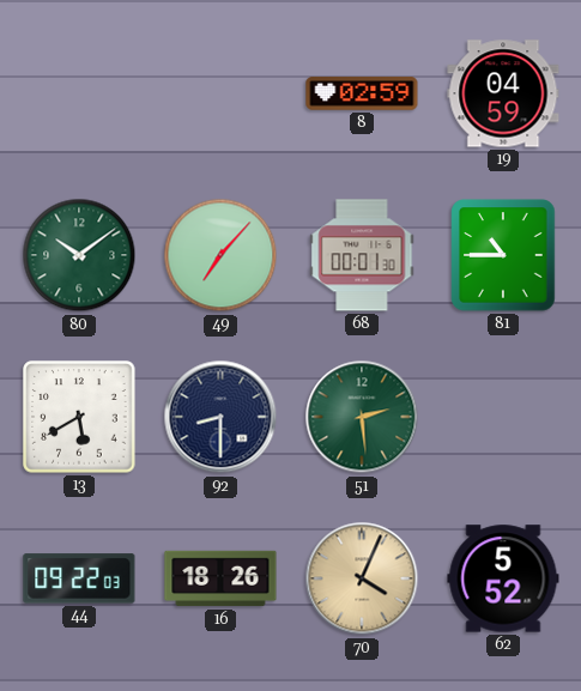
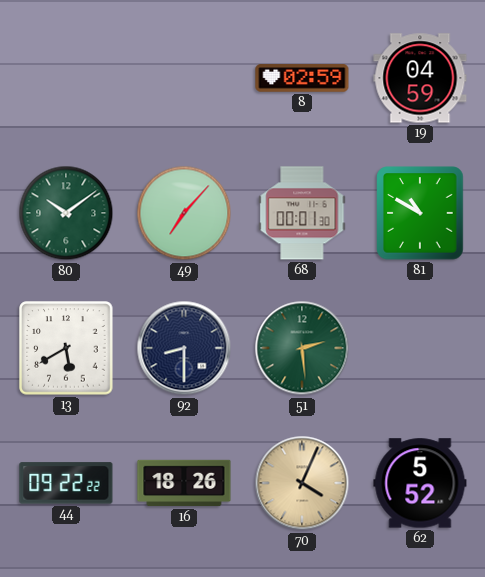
81: 10:45 -> 10:50
44: 09:22:03 -> 09:22:22
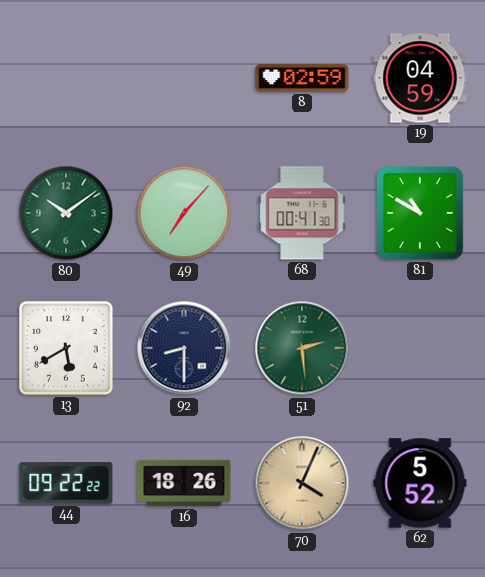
68: 00:01 -> 00:41
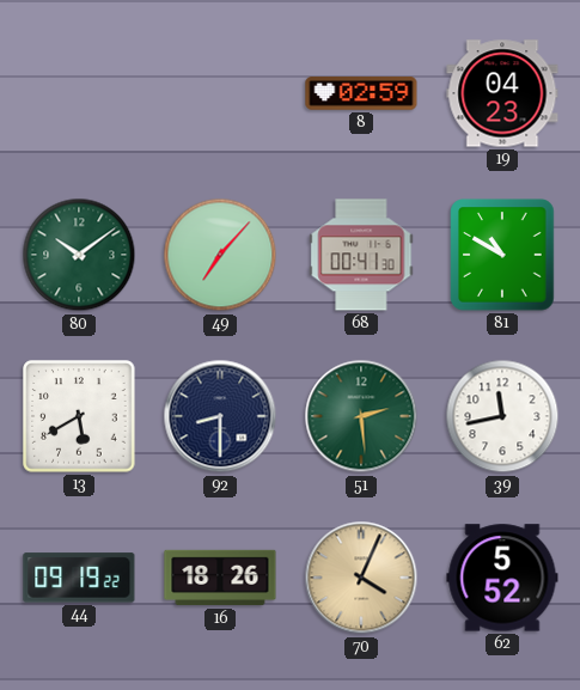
19: 04:59 -> 04:23
39: none -> 11:43
44: 09:22 -> 09:19
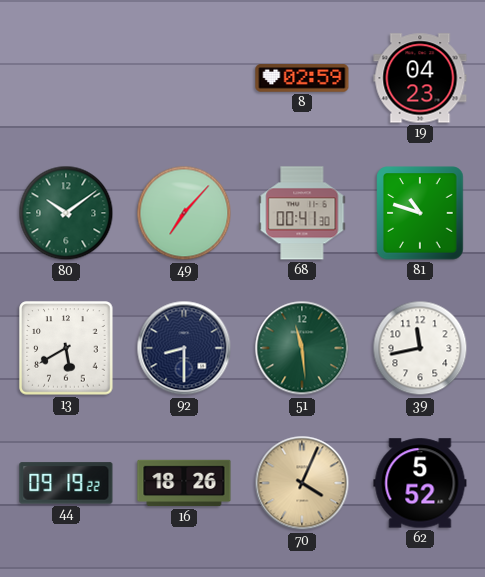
81: 10:50 -> 10:48
51: 2:29 -> 11:29
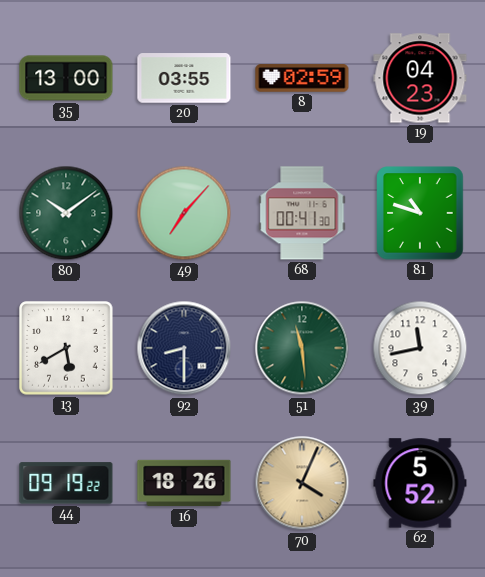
35: none -> 13:00
20: none -> 03:55
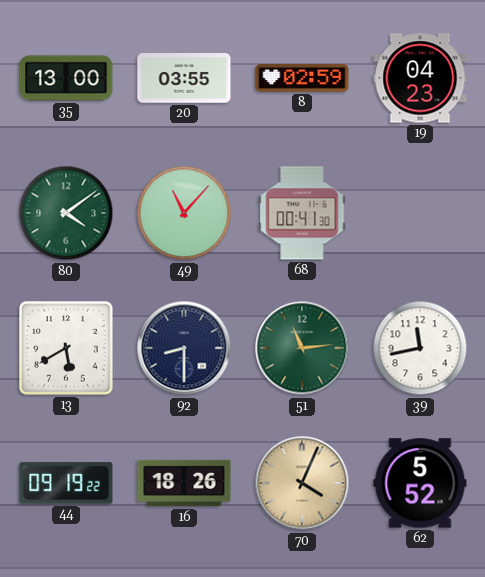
80: 10:09 -> 4:09
49: 7:07 -> 11:07
81: 10:48 -> none
51: 11:29 -> 11:14
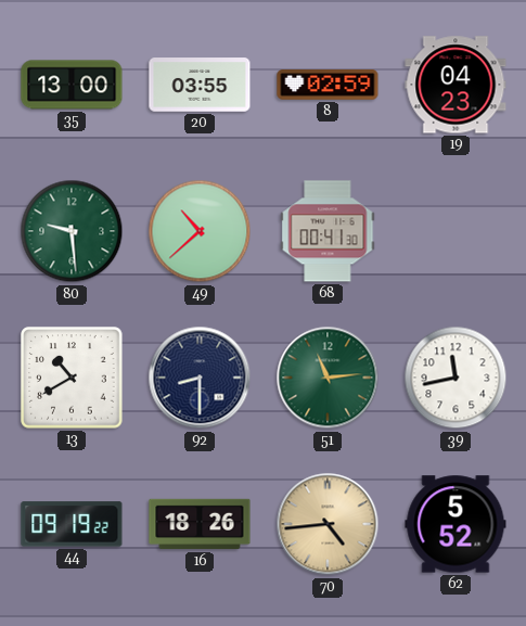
80: 4:09 -> 9:29
49: 11:07 -> 10:38
13: 5:40 -> 10:40
70: 4:04 -> 4:44
